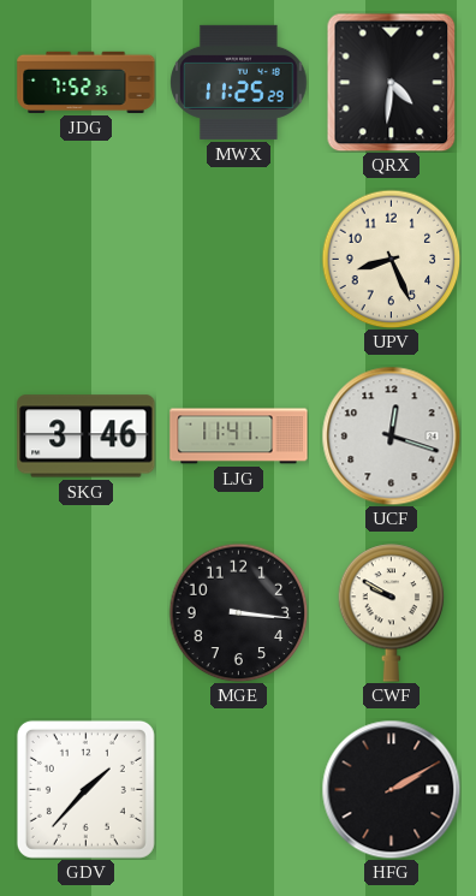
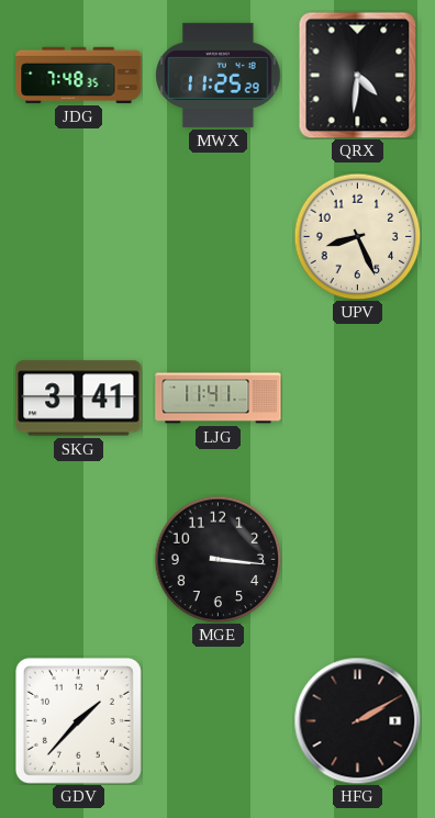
JDG: 7:52 -> 7:48
SKG: 3:46 -> 3:41
UCF: 12:18 -> none
CWF: 9:50 -> none
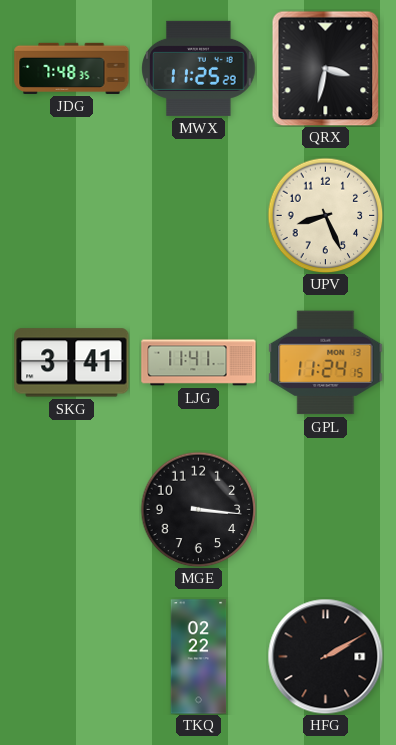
QRX: 4:31 -> 3:32
GPL: none -> 11:24
GDV: 1:37 -> none
TKQ: none -> 02:22
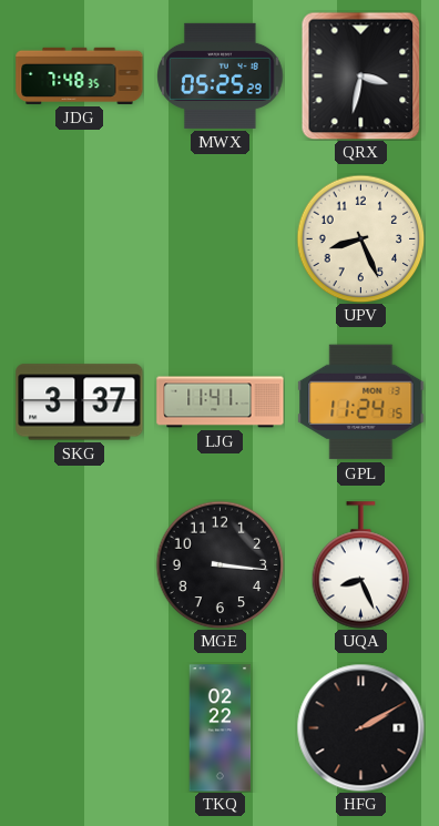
MWX: 11:25 -> 05:25
SKG: 3:41 -> 3:37
UQA: none -> 8:26
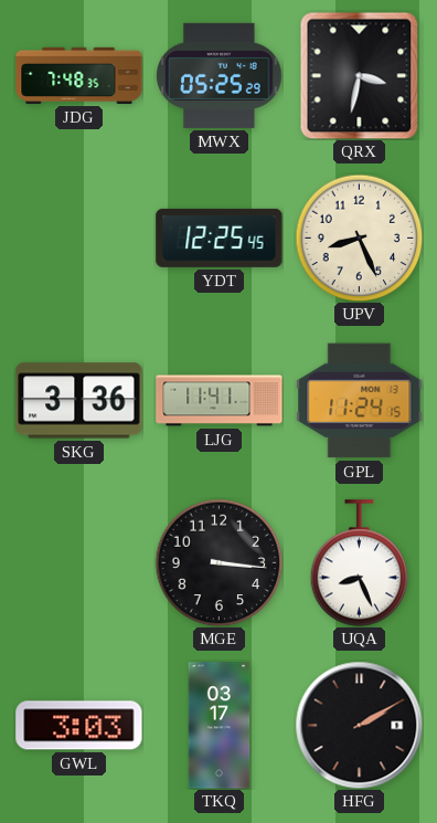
YDT: none -> 12:25
SKG: 3:37 -> 3:36
GWL: none -> 3:03
TKQ: 02:22 -> 03:17
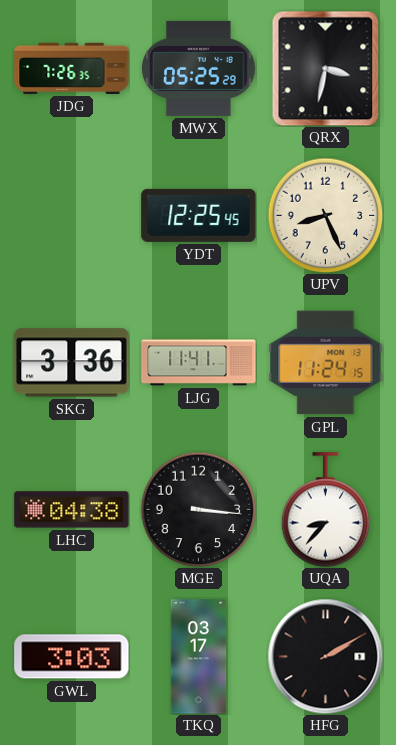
JDG: 7:48 -> 7:26
LHC: none -> 04:38
UQA: 8:26 -> 8:37
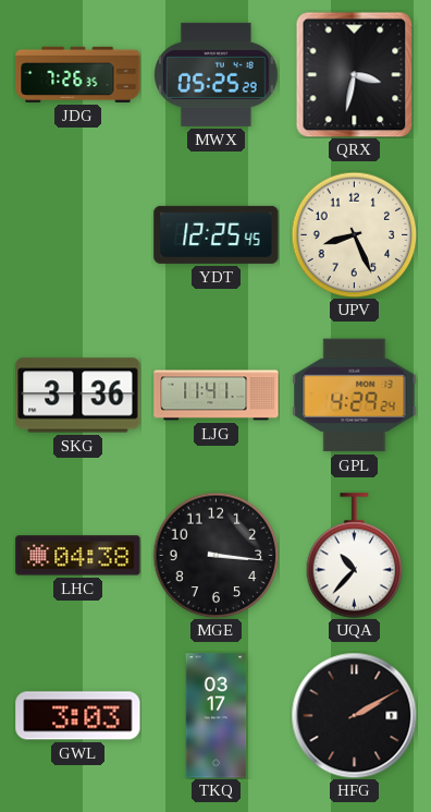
GPL: 11:24 -> 4:29
UQA: 8:37 -> 10:37
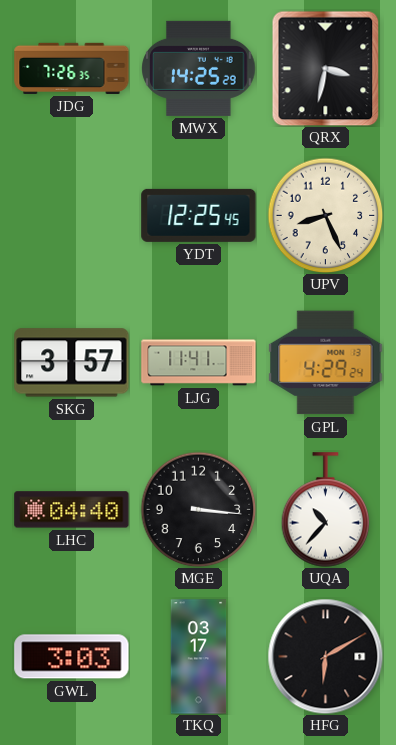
MWX: 05:25 -> 14:25
SKG: 3:36 -> 3:57
LHC: 04:38 -> 04:40
HFG: 2:10 -> 6:10
